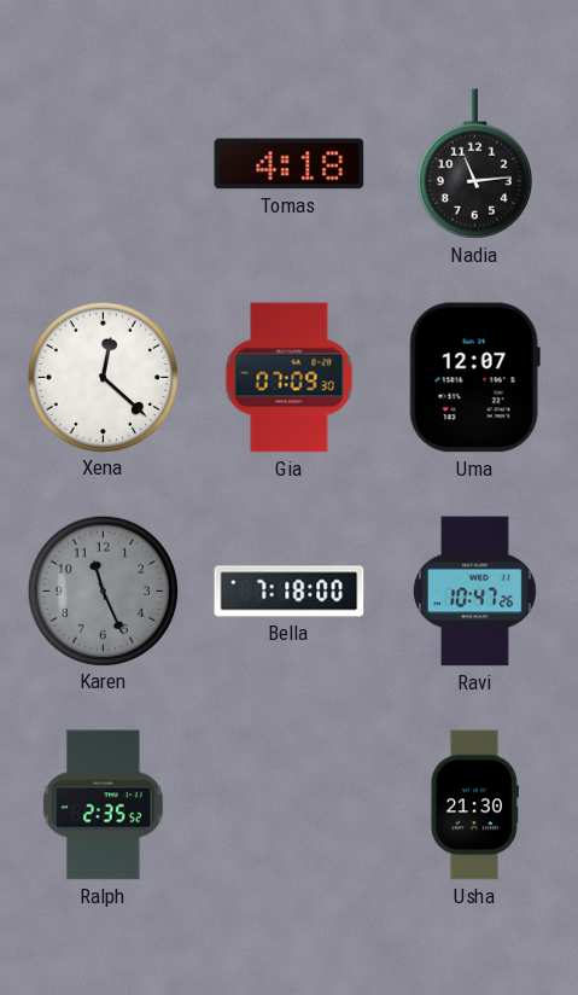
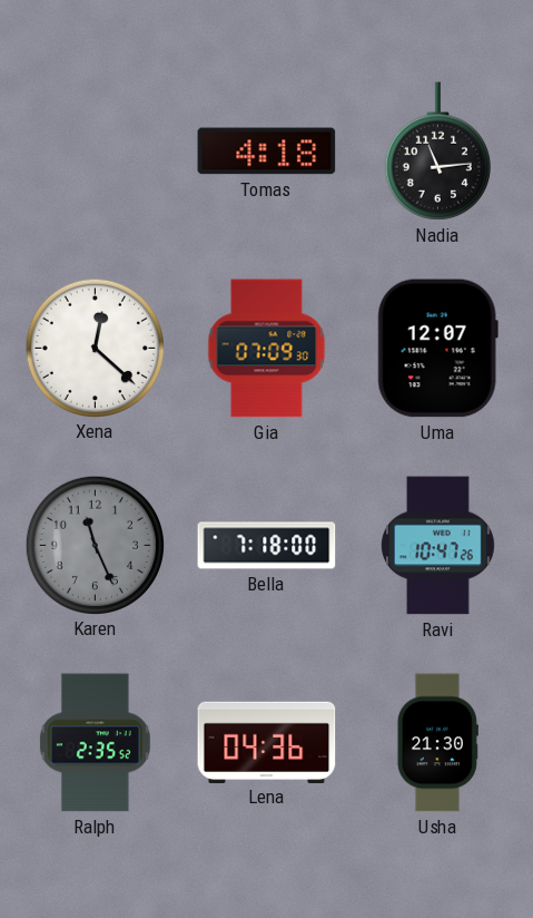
Lena: none -> 04:36
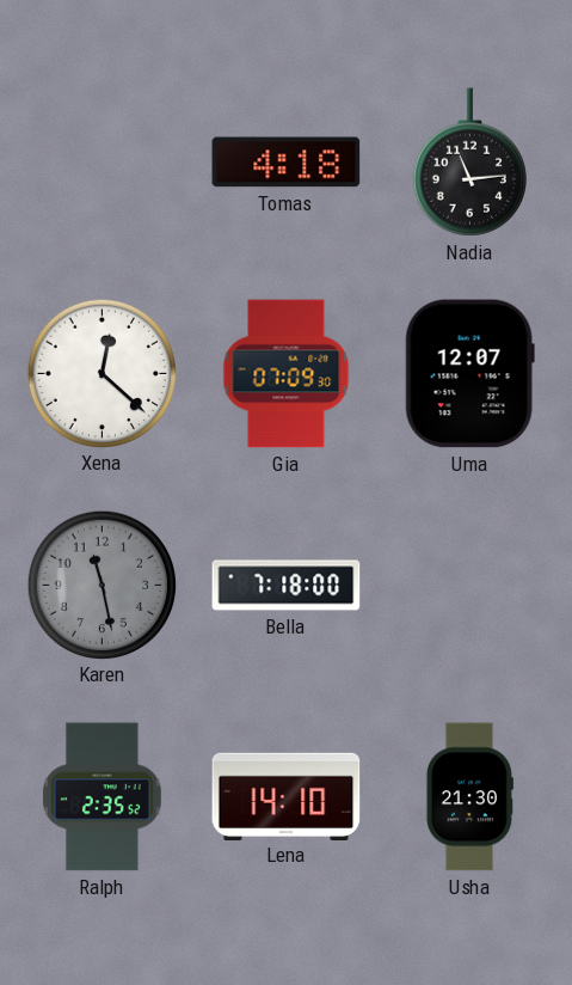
Karen: 11:26 -> 11:28
Ravi: 10:47 -> none
Lena: 04:36 -> 14:10
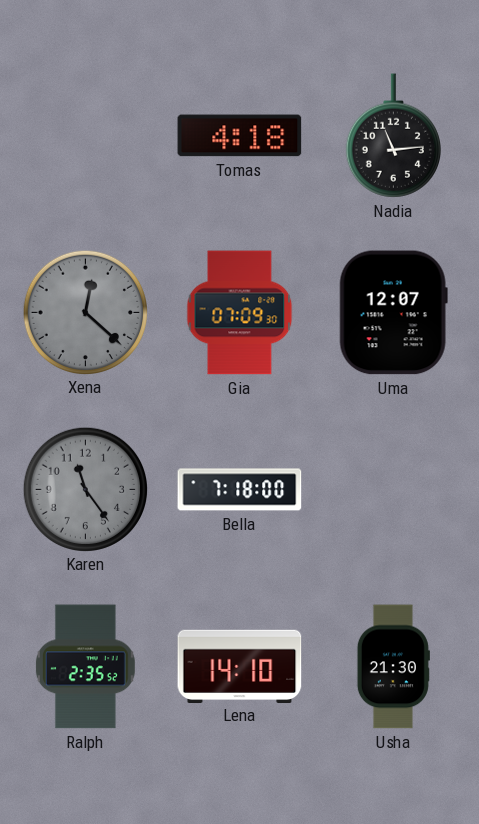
Xena dial: white -> grey
Karen: 11:28 -> 11:24
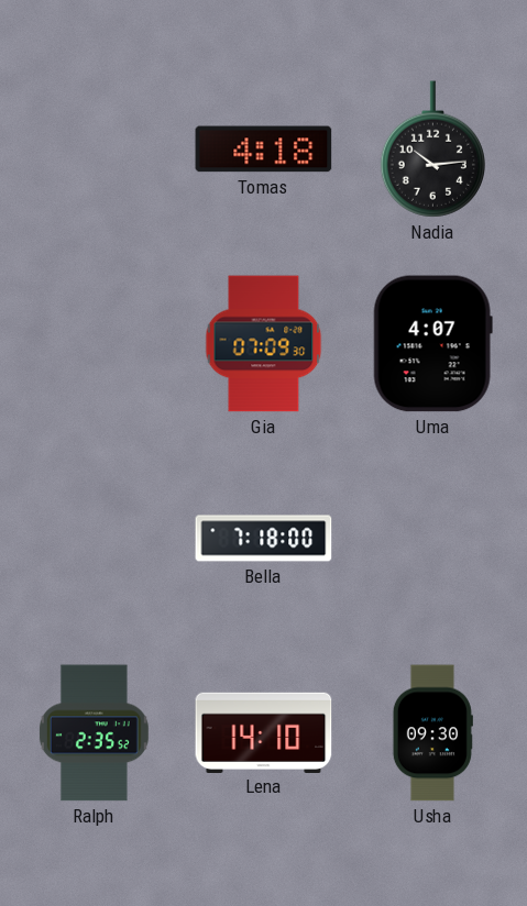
Nadia: 11:14 -> 10:14
Xena: 12:22 -> none
Uma: 12:07 -> 4:07
Karen: 11:24 -> none
Usha: 21:30 -> 09:30
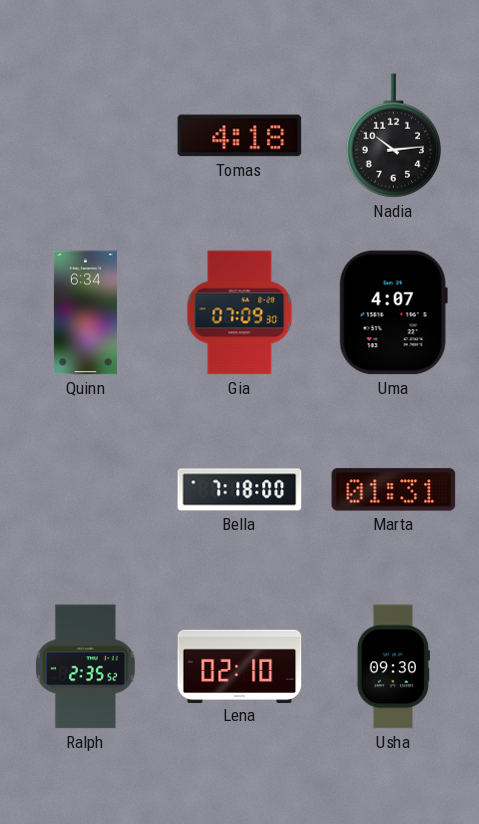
Quinn: none -> 6:34
Marta: none -> 01:31
Lena: 14:10 -> 02:10
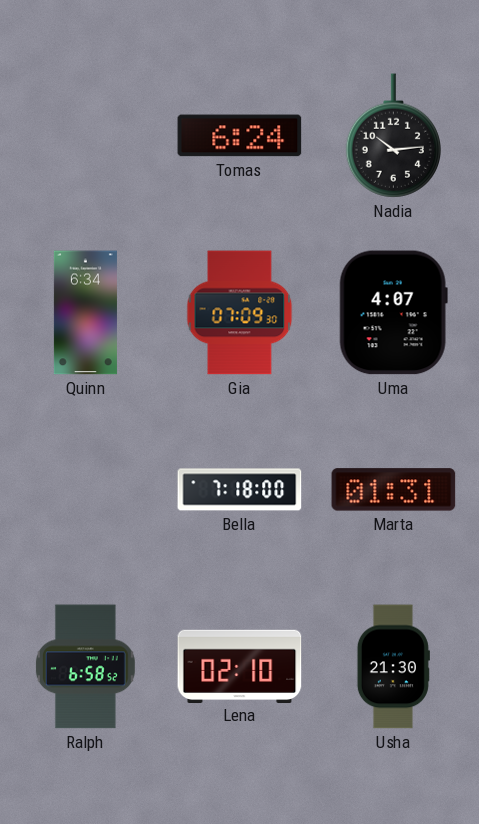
Tomas: 4:18 -> 6:24
Ralph: 2:35 -> 6:58
Usha: 09:30 -> 21:30
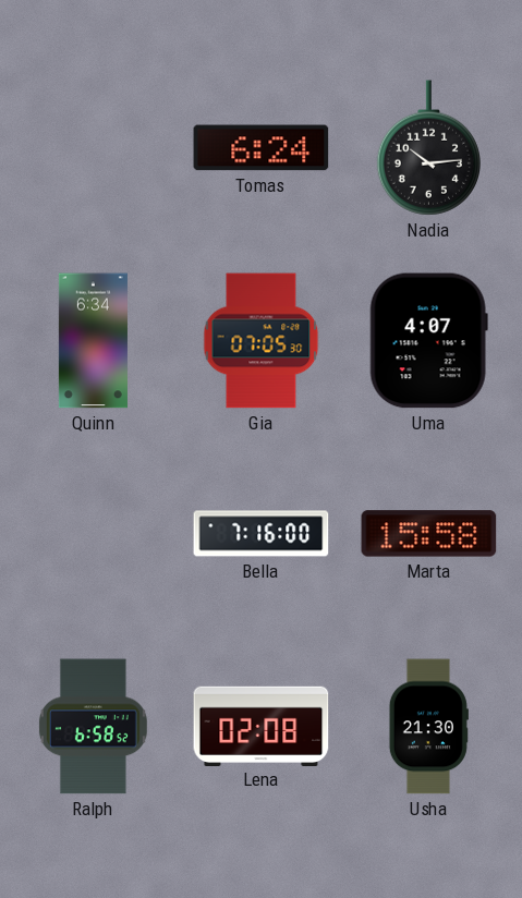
Gia: 07:09 -> 07:05
Bella: 7:18 -> 7:16
Marta: 01:31 -> 15:58
Lena: 02:10 -> 02:08
